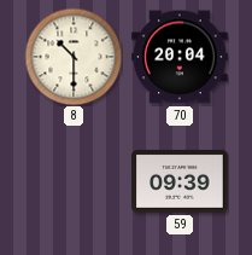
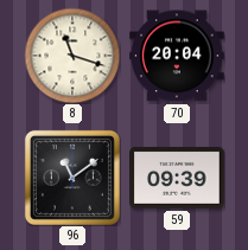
8: 10:30 -> 11:18
96: none -> 11:09
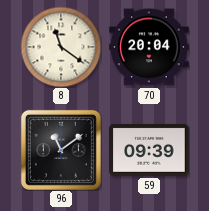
8: 11:18 -> 11:21
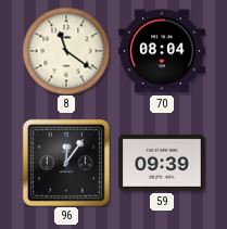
70: 20:04 -> 08:04
96: 11:09 -> 12:06
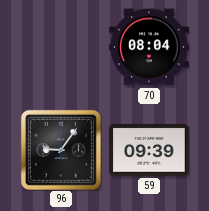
8: 11:21 -> none
96: 12:06 -> 9:06
